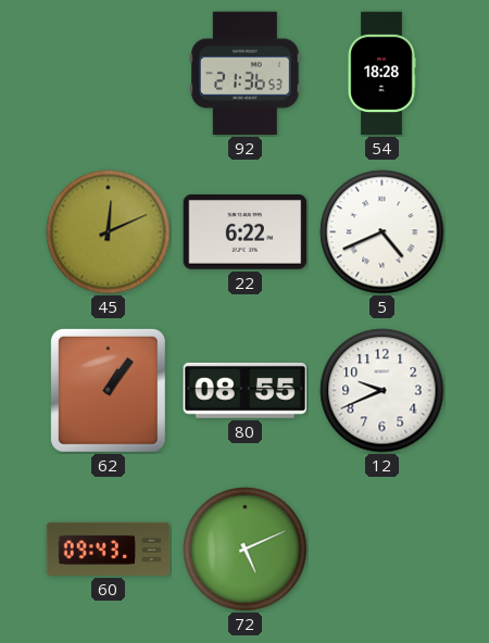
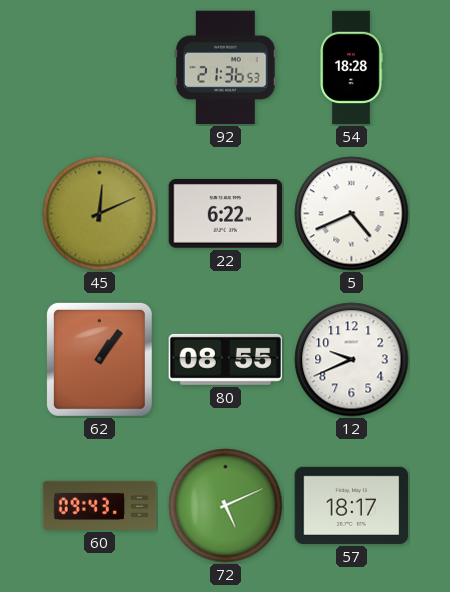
57: none -> 18:17
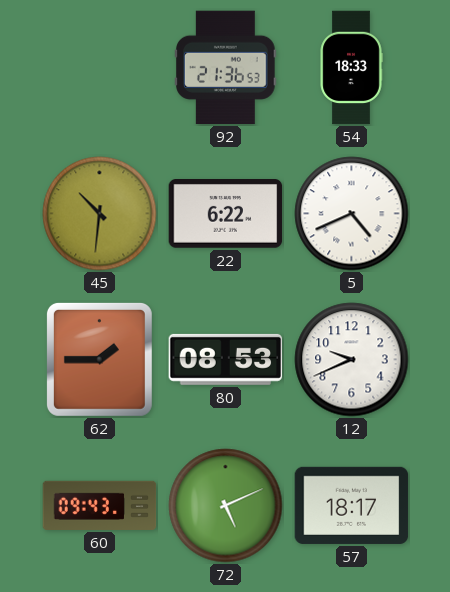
54: 18:28 -> 18:33
45: 12:11 -> 10:31
62: 1:06 -> 1:45
80: 08:55 -> 08:53
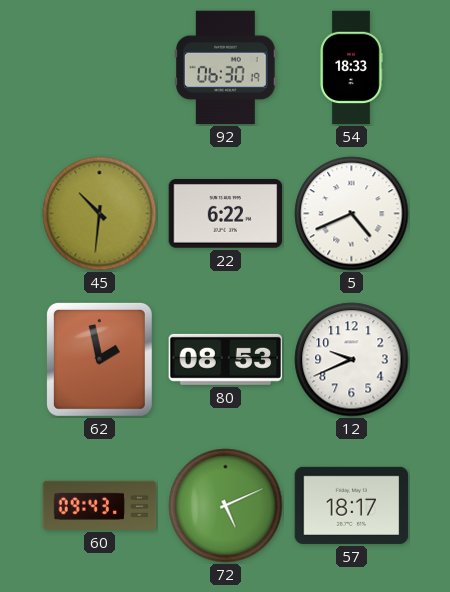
92: 21:36 -> 06:30
62: 1:45 -> 1:58
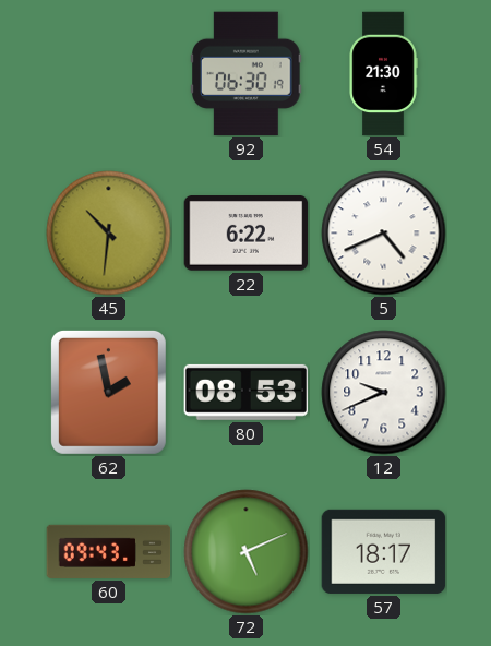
54: 18:33 -> 21:30
